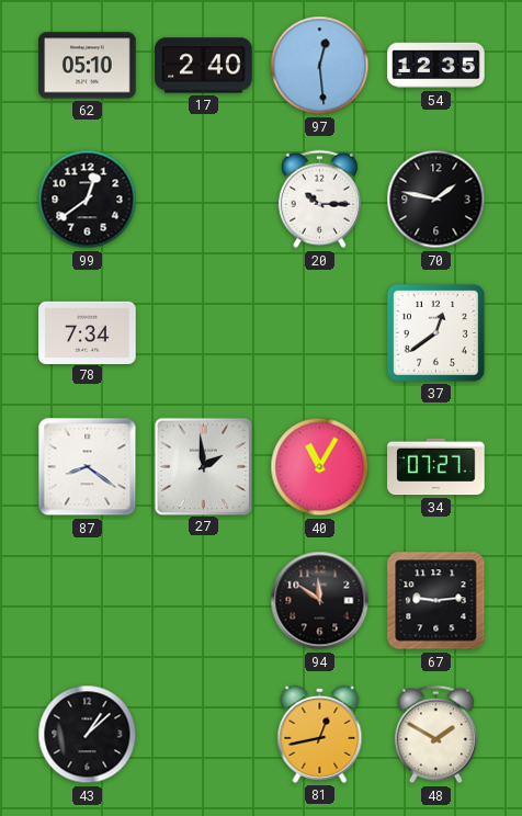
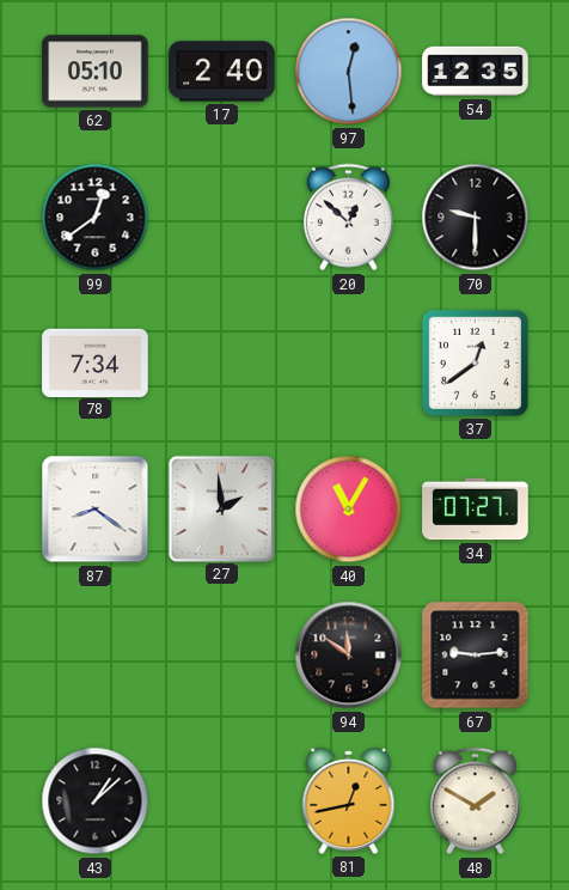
20: 10:15 -> 12:52
70: 1:47 -> 9:30
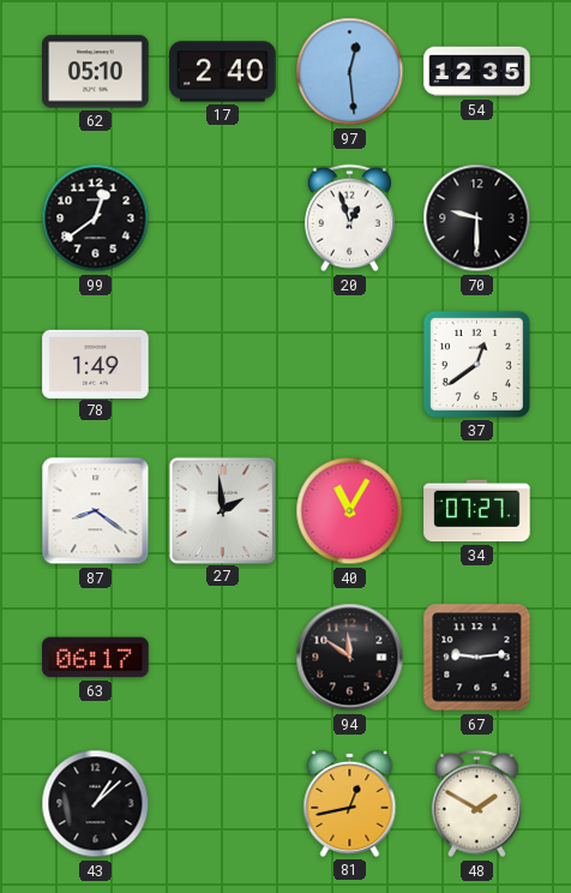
20: 12:52 -> 12:57
78: 7:34 -> 1:49
63: none -> 06:17
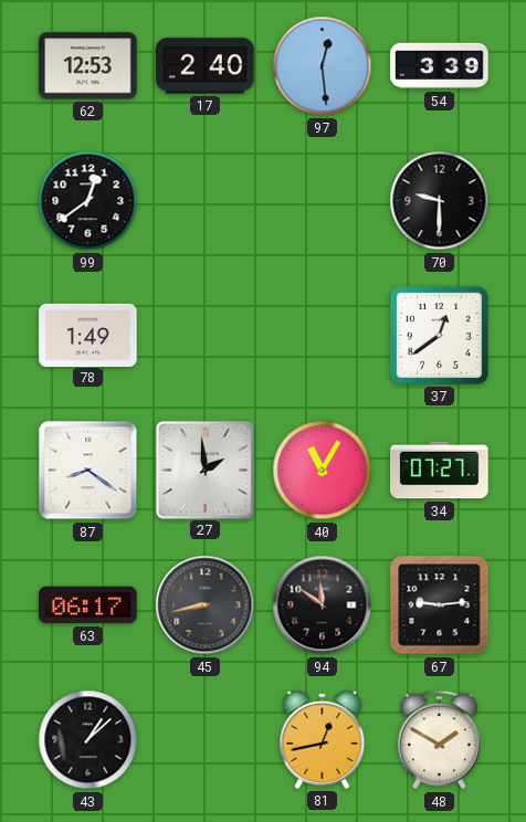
62: 05:10 -> 12:53
54: 12:35 -> 3:39
20: 12:57 -> none
45: none -> 8:43
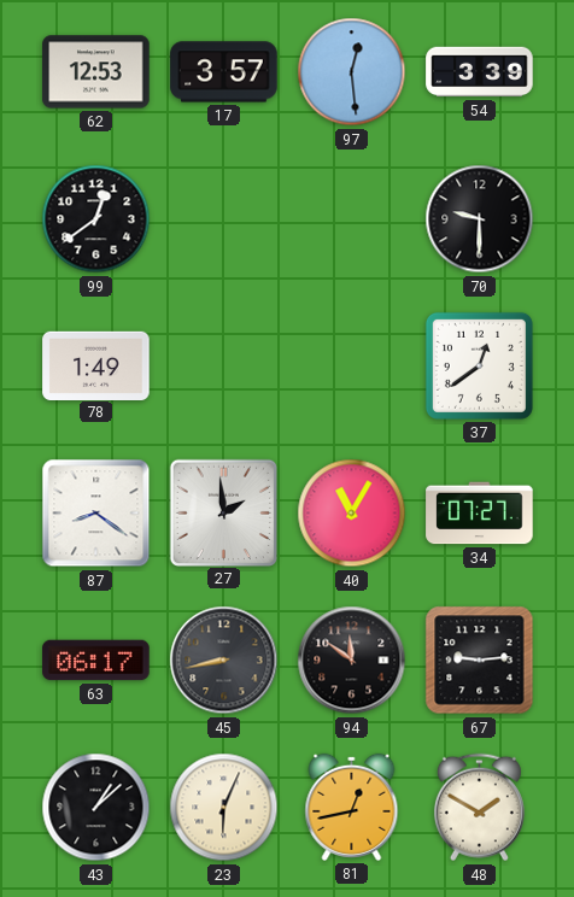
17: 2:40 -> 3:57
23: none -> 6:04
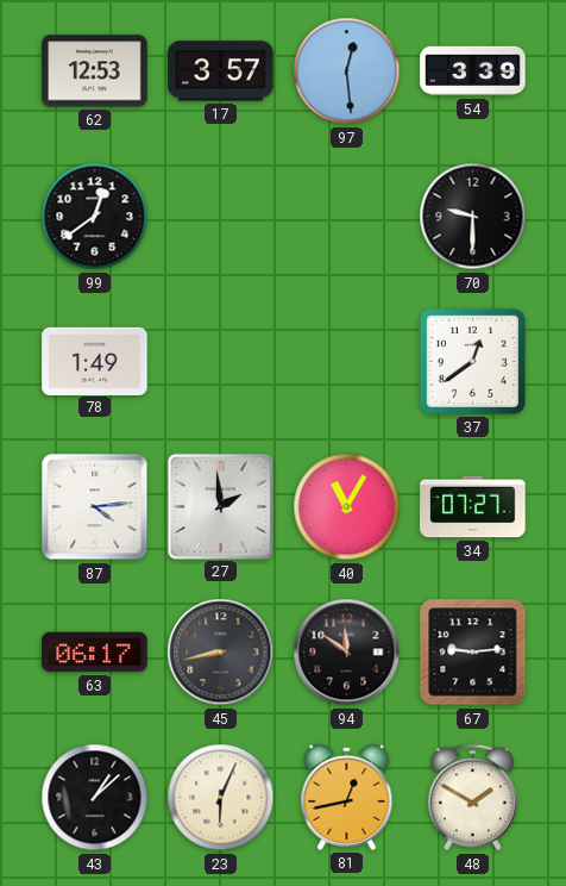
87: 8:21 -> 4:14
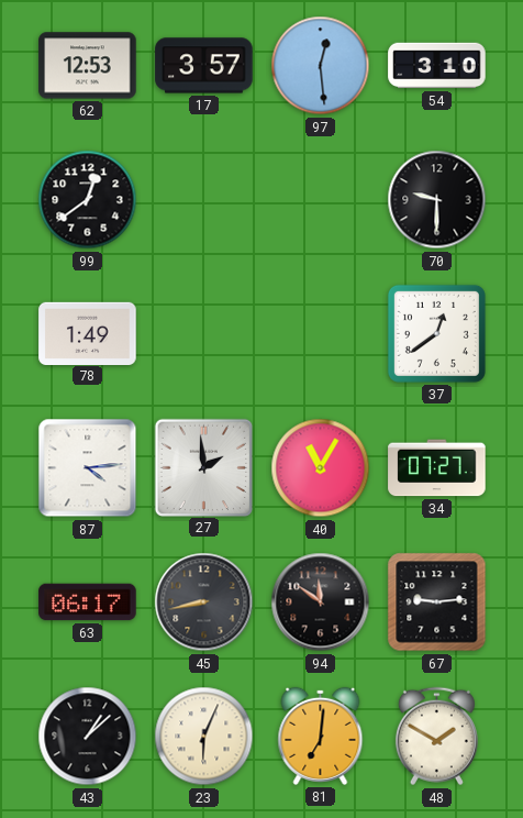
54: 3:39 -> 3:10
81: 12:43 -> 7:01
